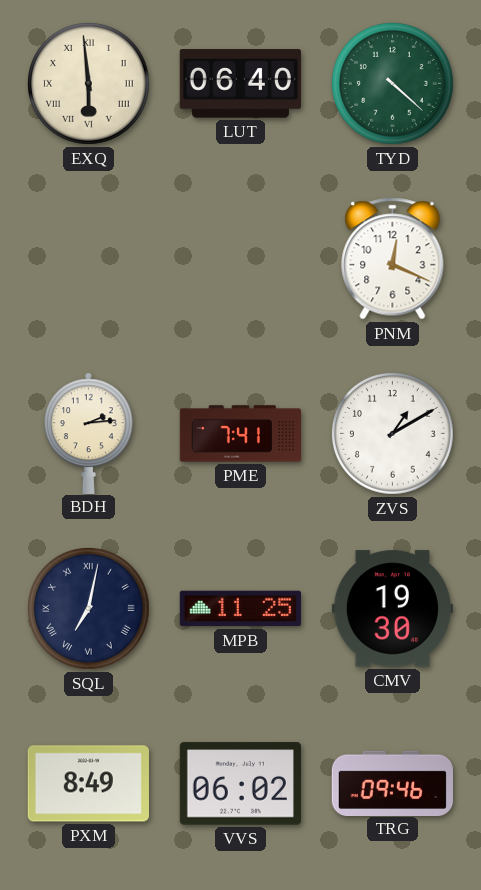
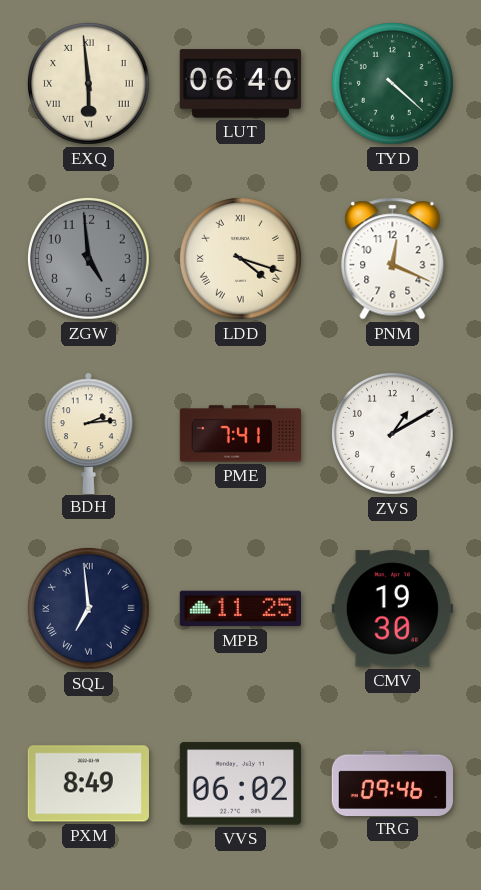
ZGW: none -> 4:59
LDD: none -> 4:18
SQL: 7:02 -> 6:59
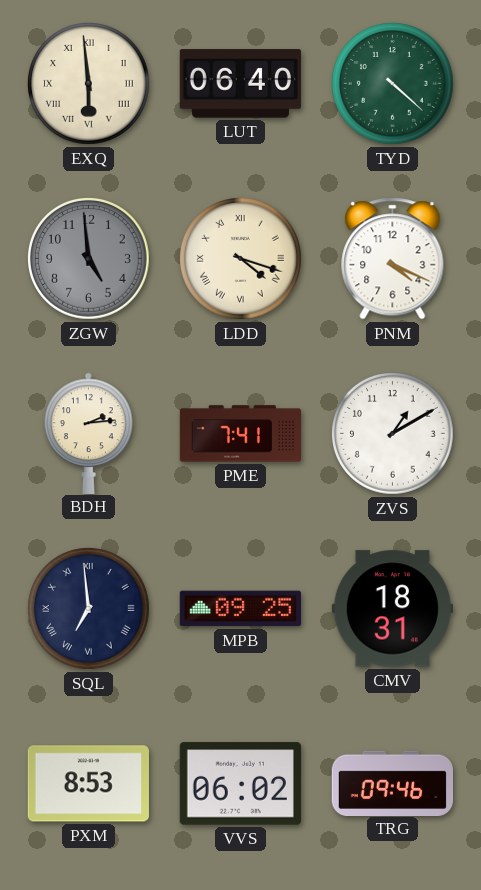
PNM: 12:19 -> 4:19
MPB: 11:25 -> 09:25
CMV: 19:30 -> 18:31
PXM: 8:49 -> 8:53
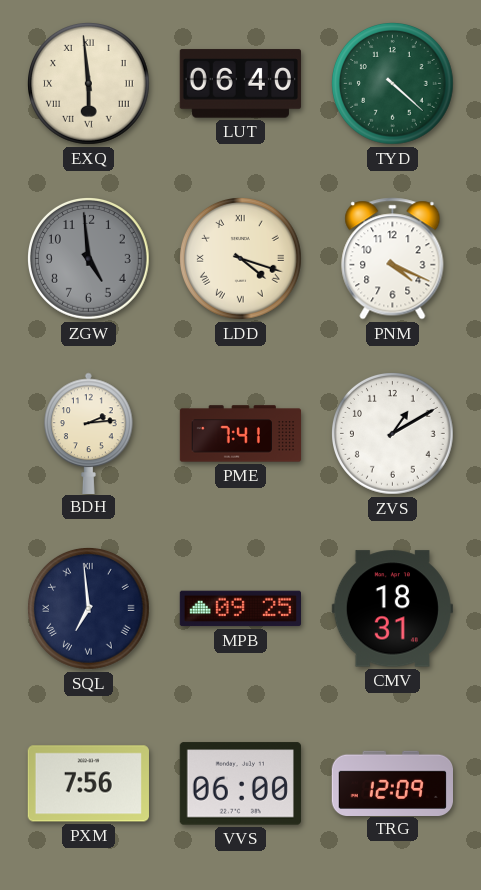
PXM: 8:53 -> 7:56
VVS: 06:02 -> 06:00
TRG: 09:46 -> 12:09
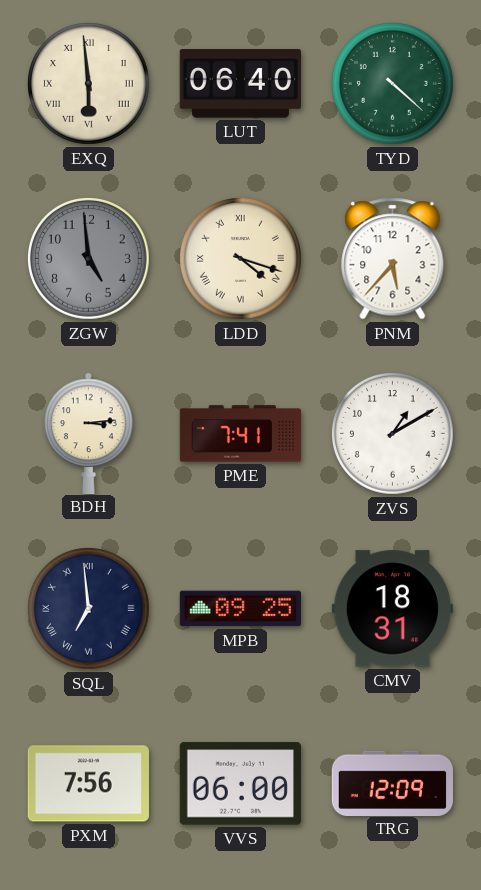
PNM: 4:19 -> 5:37
BDH: 2:14 -> 3:14
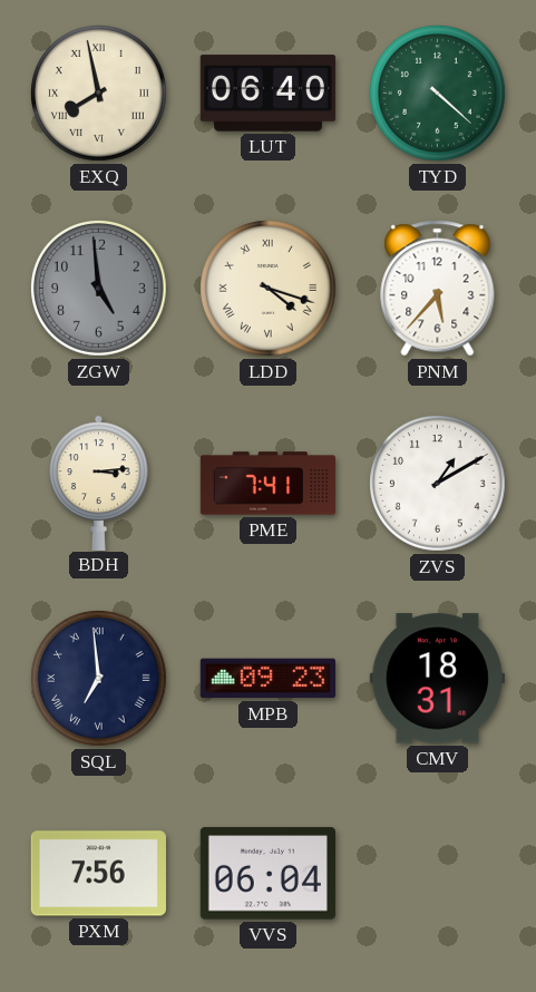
EXQ: 5:59 -> 7:58
MPB: 09:25 -> 09:23
VVS: 06:00 -> 06:04
TRG: 12:09 -> none
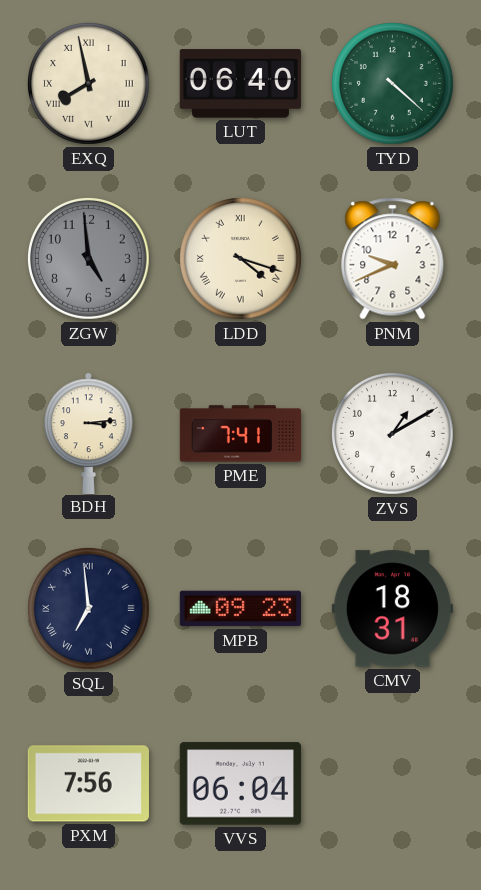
PNM: 5:37 -> 9:41
